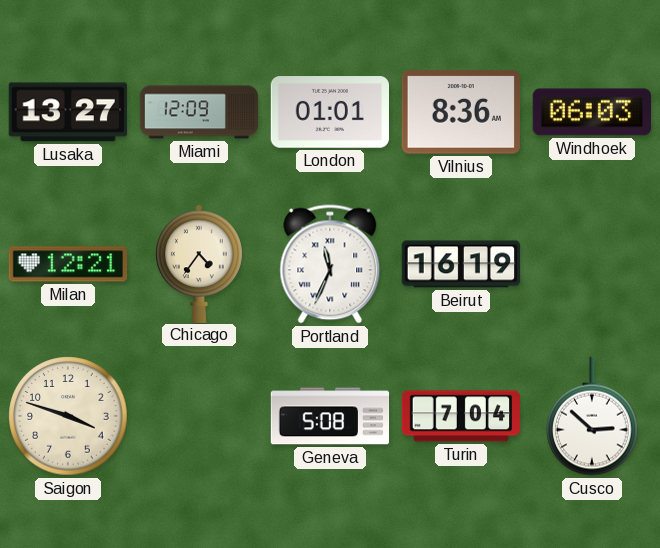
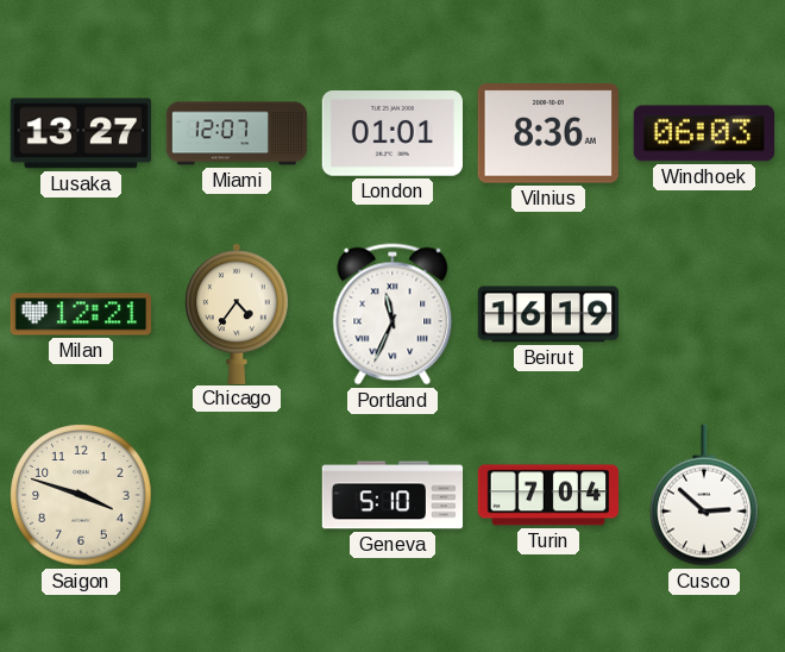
Miami: 12:09 -> 12:07
Geneva: 5:08 -> 5:10
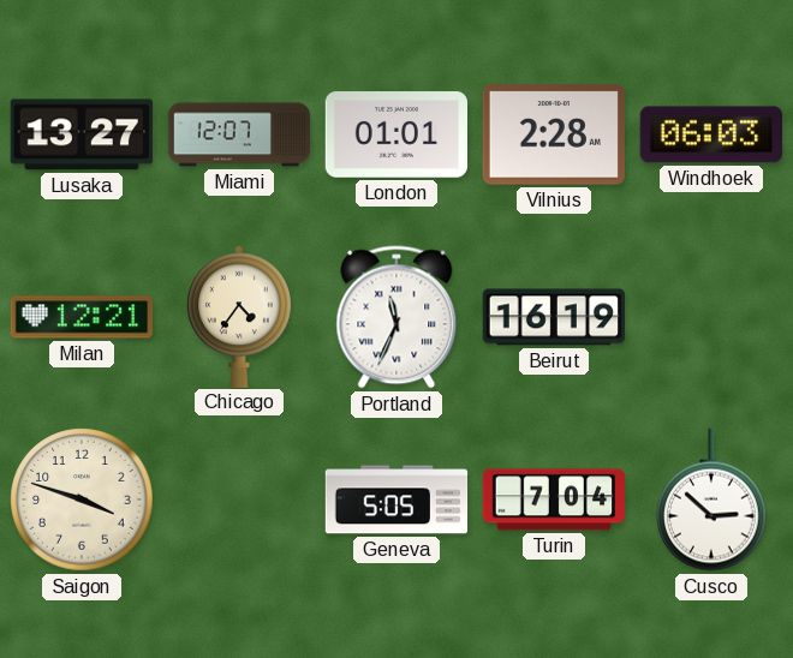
Vilnius: 8:36 -> 2:28
Geneva: 5:10 -> 5:05
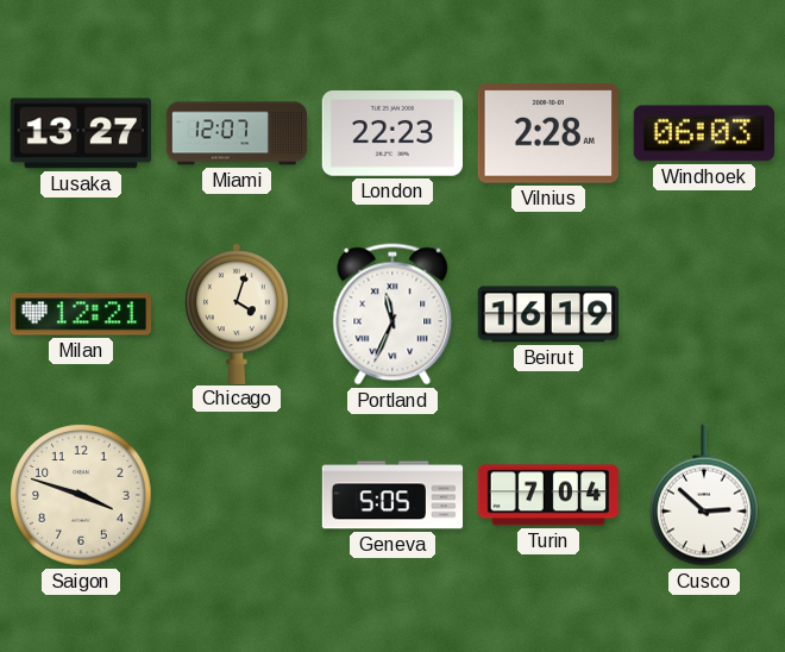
London: 01:01 -> 22:23
Chicago: 4:36 -> 4:03
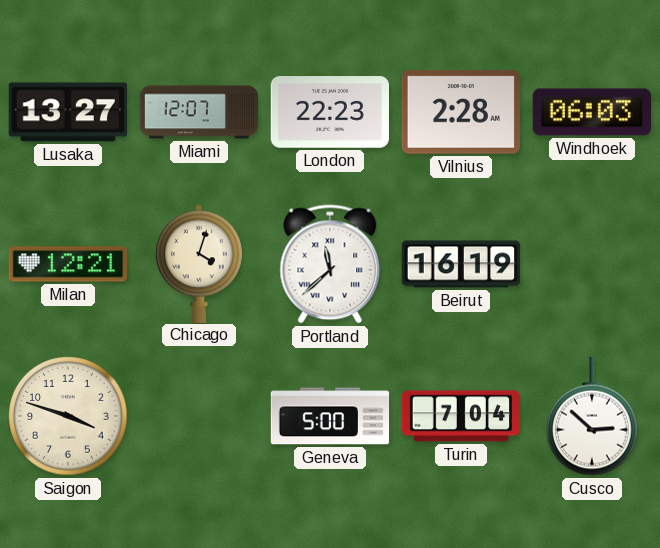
Portland: 11:34 -> 11:38
Geneva: 5:05 -> 5:00
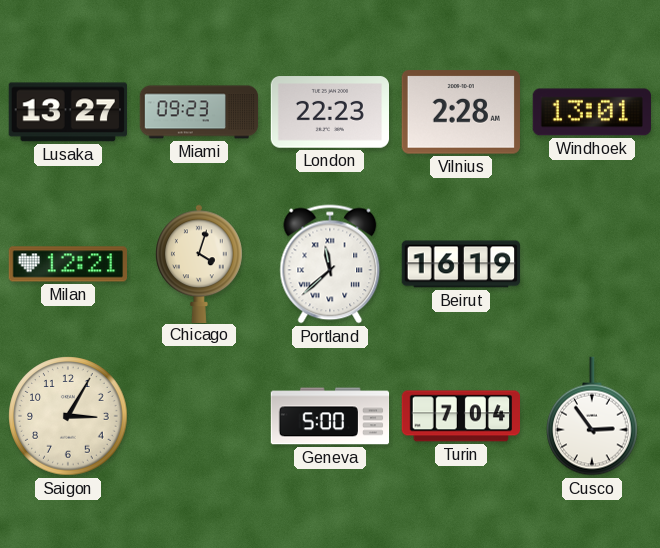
Miami: 12:07 -> 09:23
Windhoek: 06:03 -> 13:01
Saigon: 3:48 -> 3:05
Cusco: 2:52 -> 2:54
